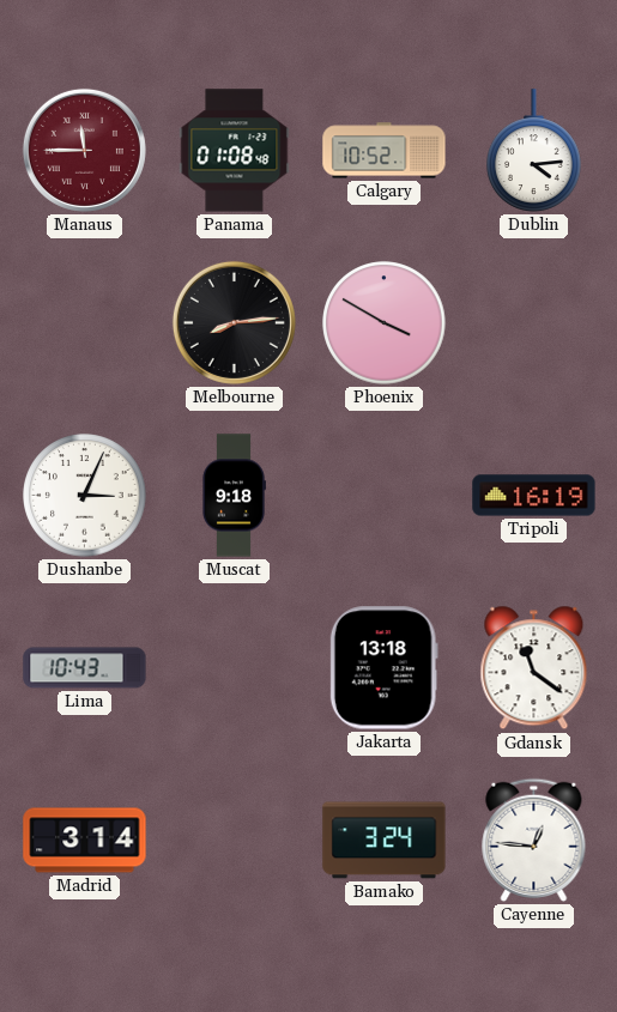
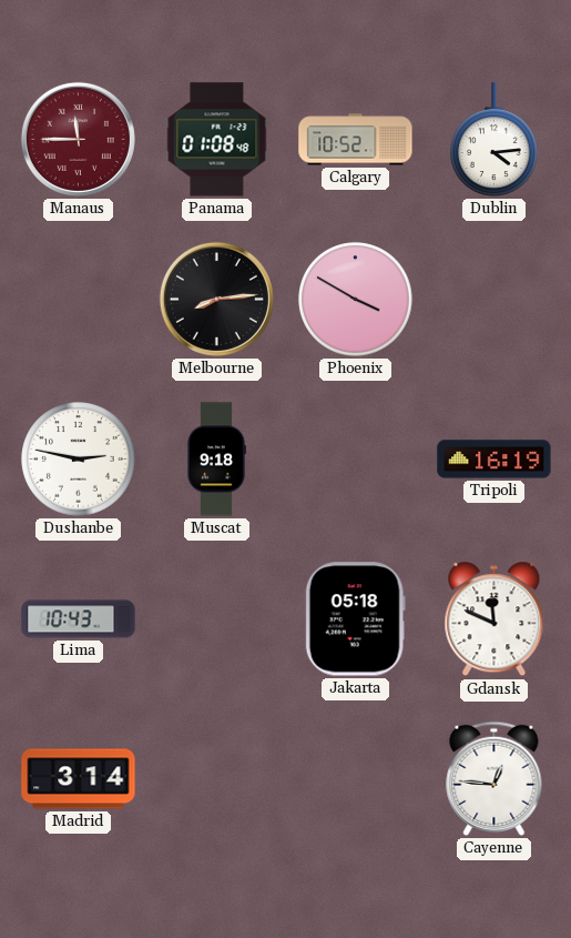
Dushanbe: 3:04 -> 2:47
Jakarta: 13:18 -> 05:18
Gdansk: 11:21 -> 11:49
Bamako: 3:24 -> none
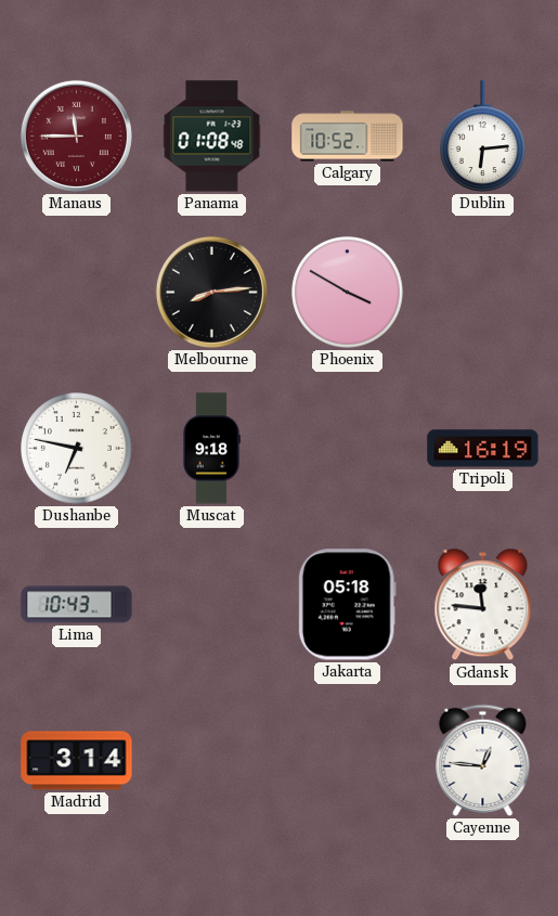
Dublin: 4:14 -> 6:14
Dushanbe: 2:47 -> 6:47
Gdansk: 11:49 -> 11:46
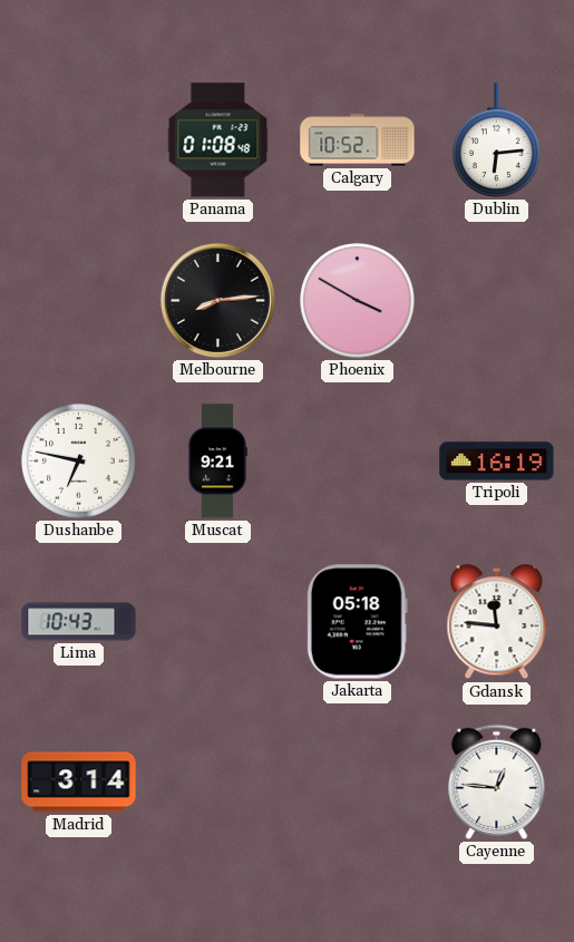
Manaus: 11:45 -> none
Muscat: 9:18 -> 9:21
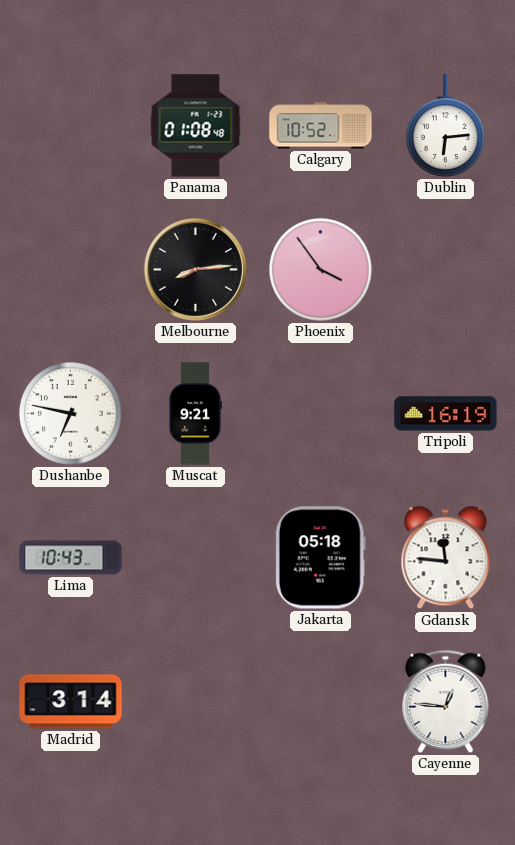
Phoenix: 3:50 -> 3:54
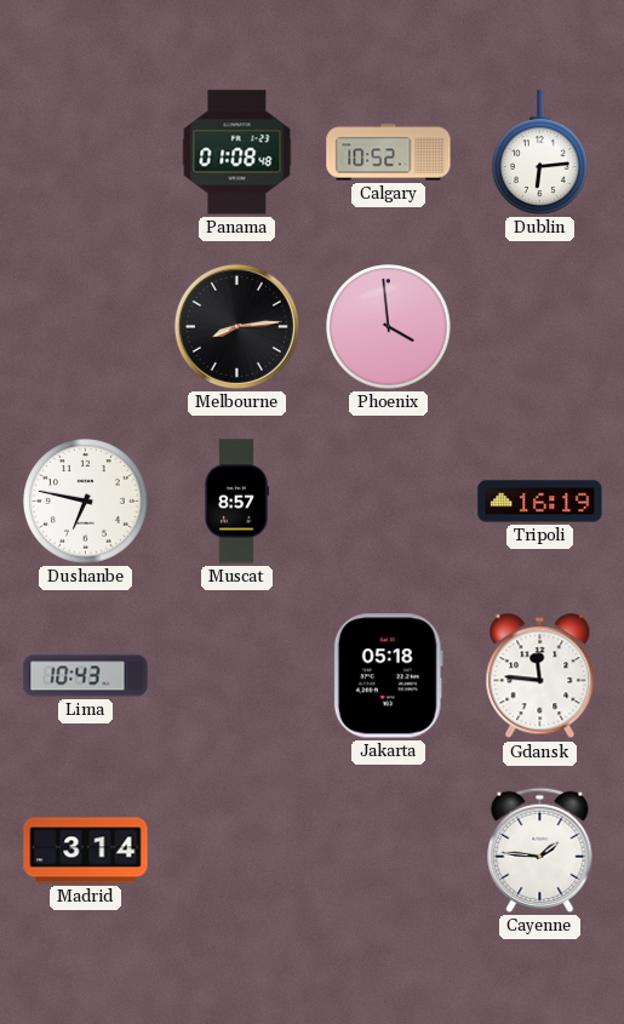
Phoenix: 3:54 -> 3:59
Muscat: 9:21 -> 8:57
Cayenne: 12:46 -> 1:46
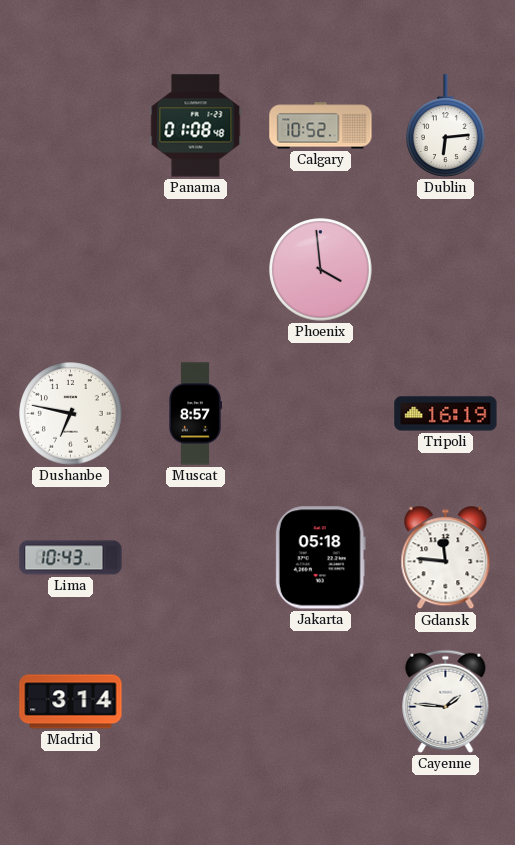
Melbourne: 8:14 -> none
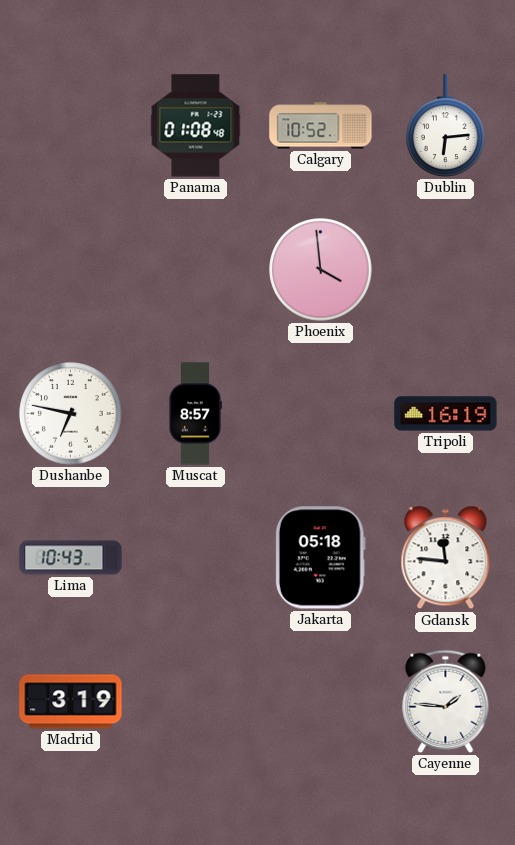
Madrid: 3:14 -> 3:19
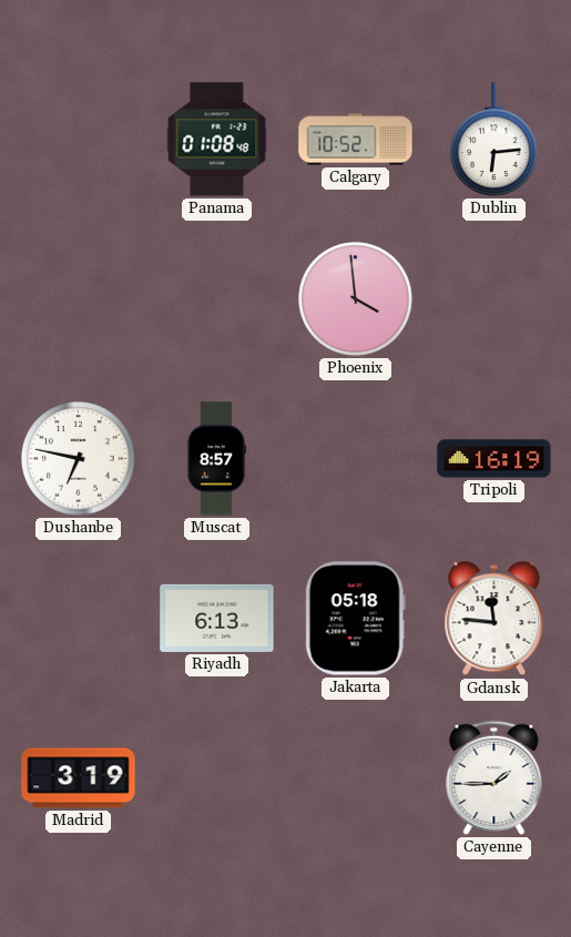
Lima: 10:43 -> none
Riyadh: none -> 6:13
Cayenne: 1:46 -> 1:45
